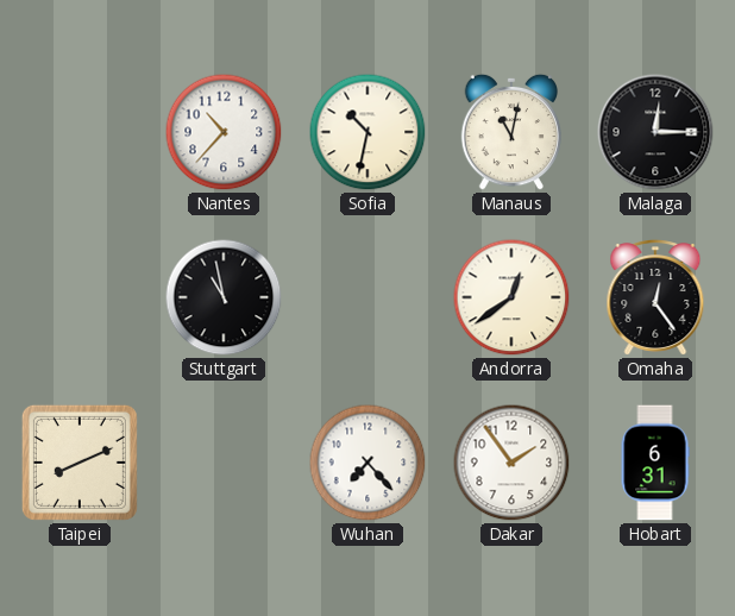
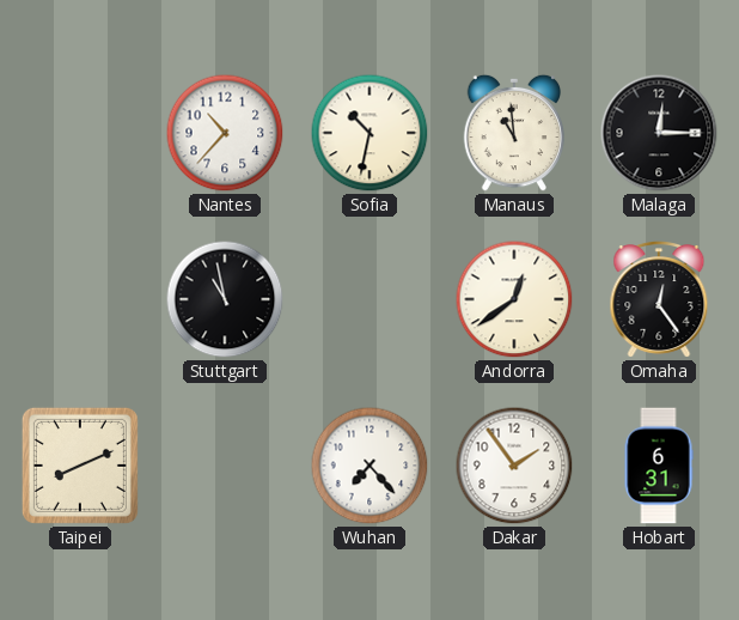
Manaus: 11:02 -> 10:59
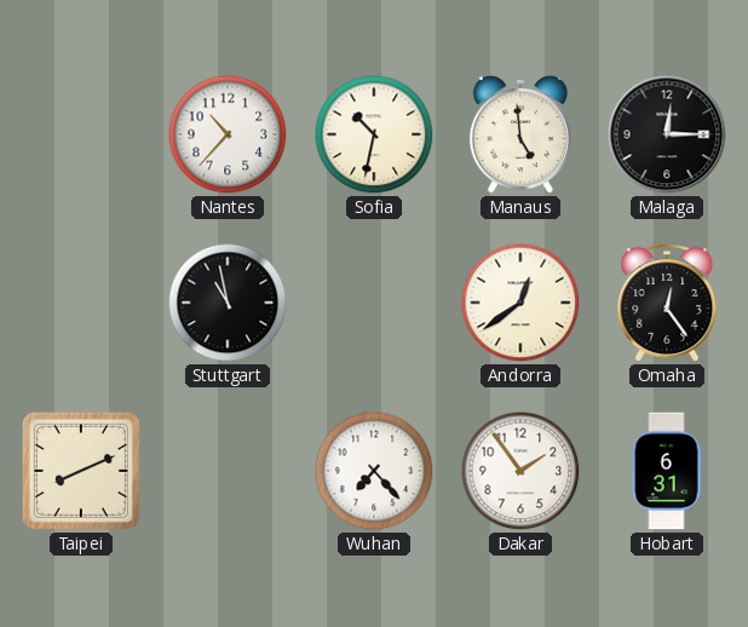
Manaus: 10:59 -> 4:59
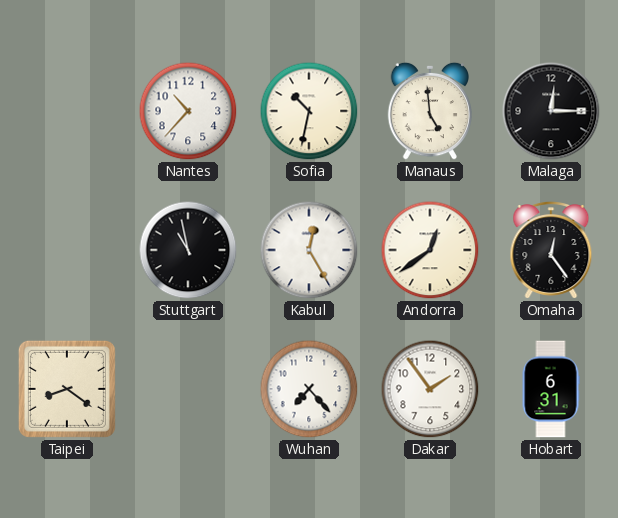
Kabul: none -> 12:25
Taipei: 8:11 -> 8:21
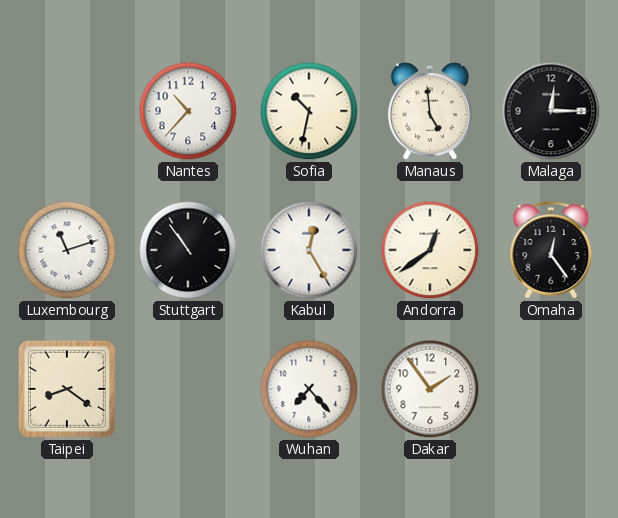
Luxembourg: none -> 11:12
Stuttgart: 10:58 -> 10:54
Hobart: 6:31 -> none
